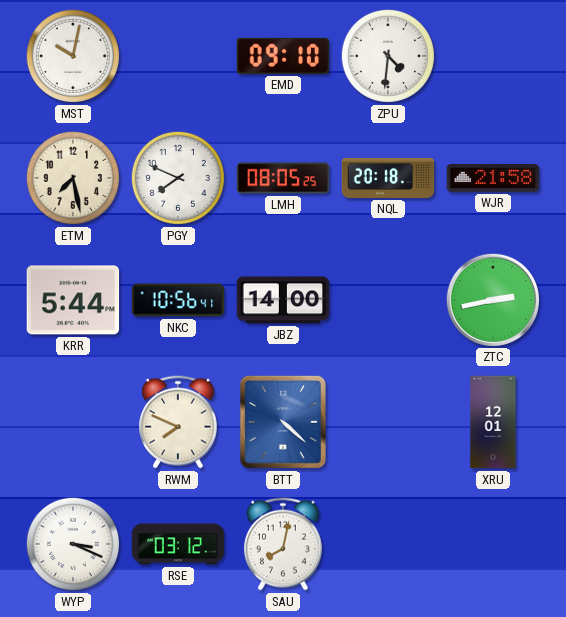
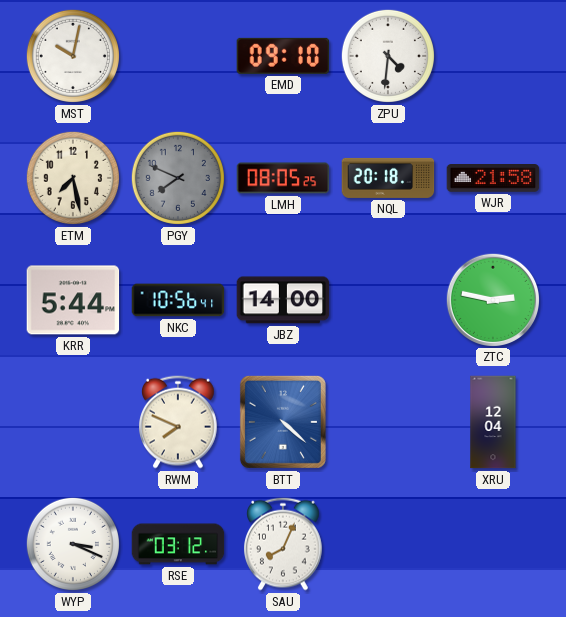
PGY dial: white -> grey
ZTC: 2:43 -> 2:47
XRU: 12:01 -> 12:04
SAU: 8:02 -> 8:04
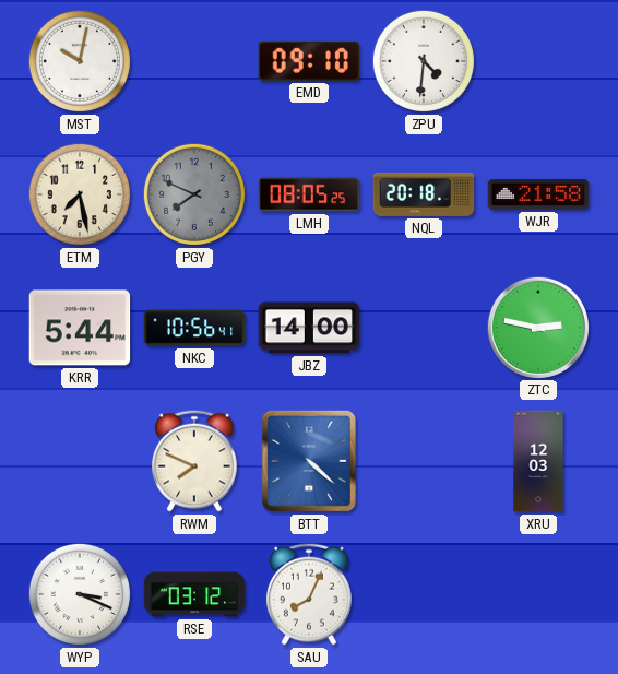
XRU: 12:04 -> 12:03
